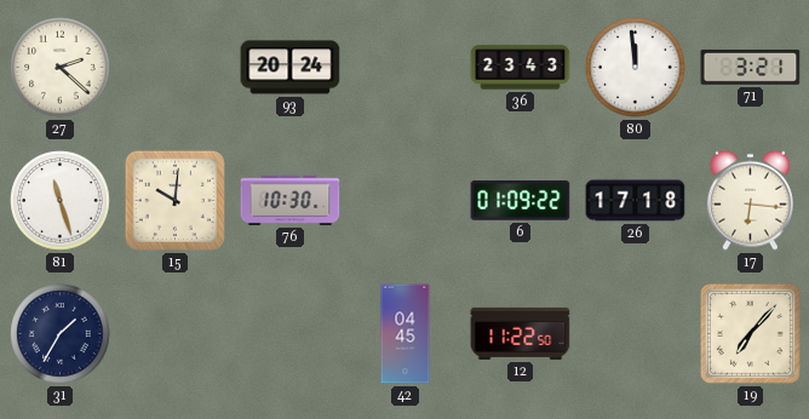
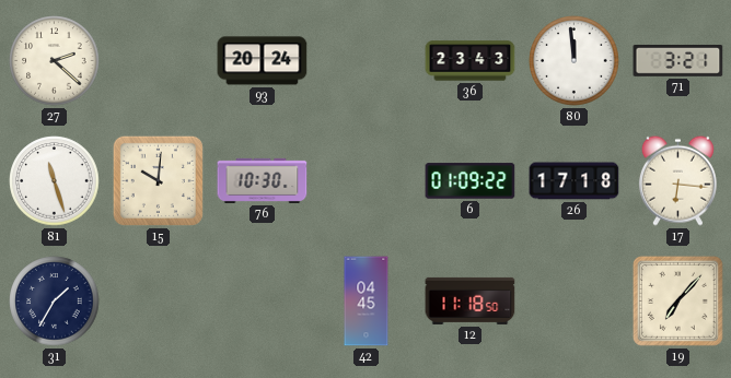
12: 11:22 -> 11:18
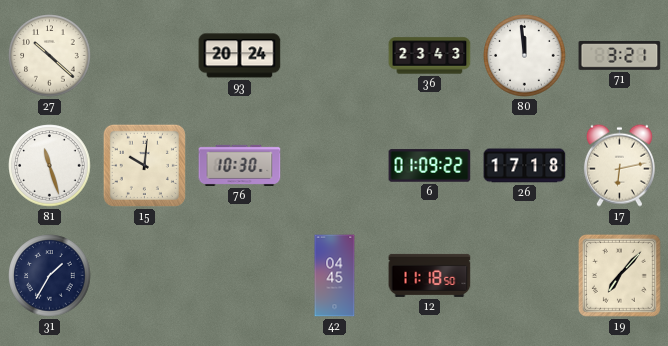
27: 2:22 -> 10:22
17: 6:16 -> 6:13
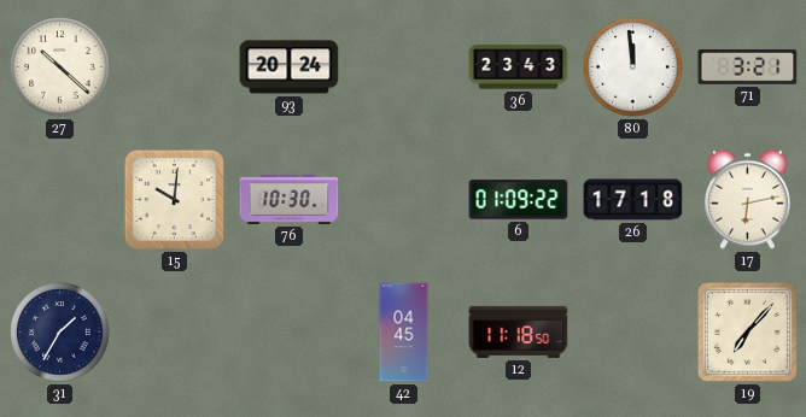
81: 11:27 -> none
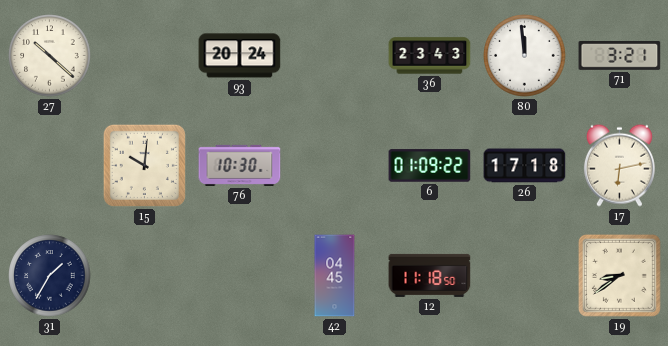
19: 7:07 -> 8:39
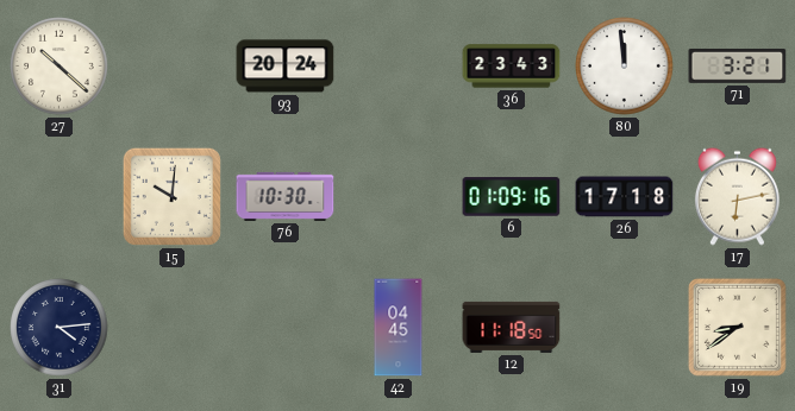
6: 01:09:22 -> 01:09:16
31: 1:35 -> 4:14
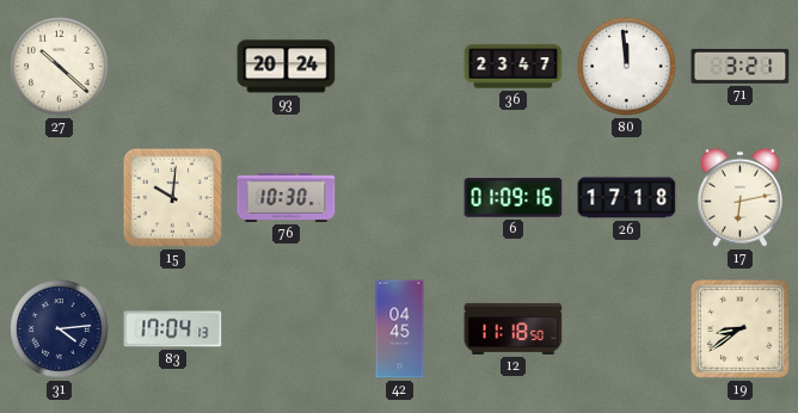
36: 23:43 -> 23:47
83: none -> 17:04
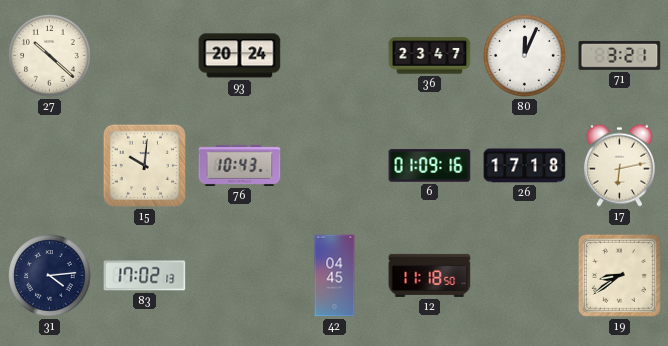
80: 11:59 -> 12:04
76: 10:30 -> 10:43
83: 17:04 -> 17:02
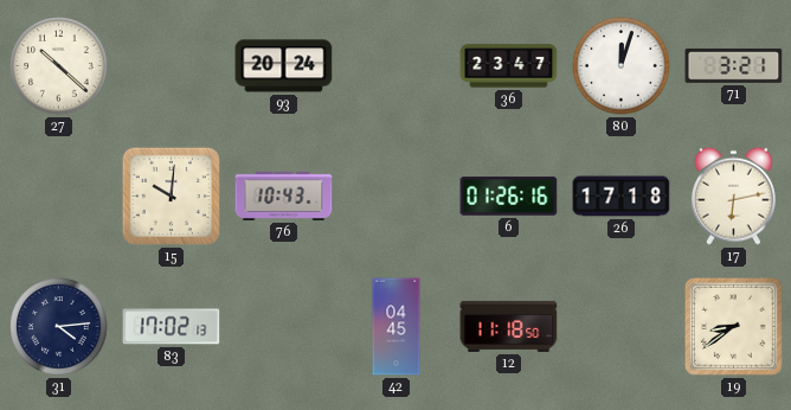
80: 12:04 -> 12:03
6: 01:09 -> 01:26
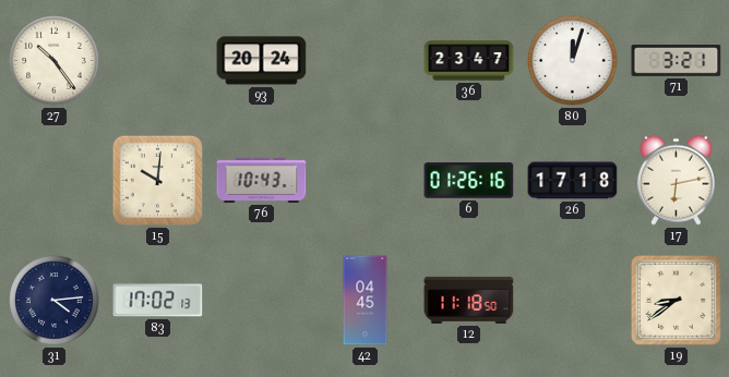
27: 10:22 -> 10:24
